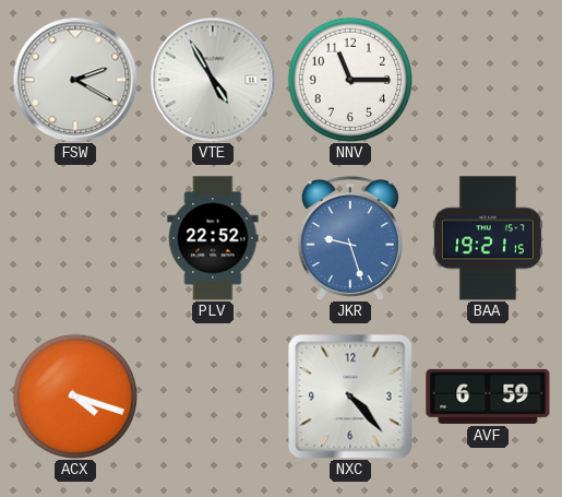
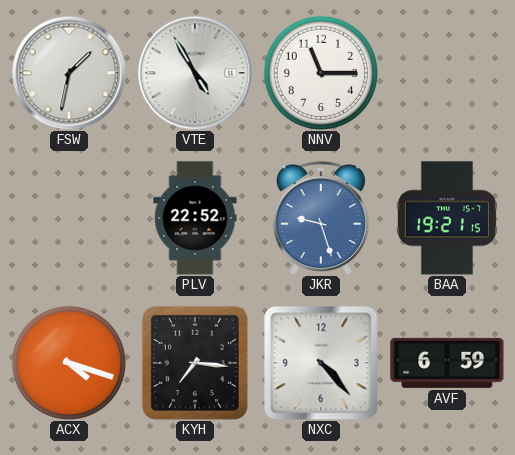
FSW: 2:20 -> 1:32
KYH: none -> 7:16
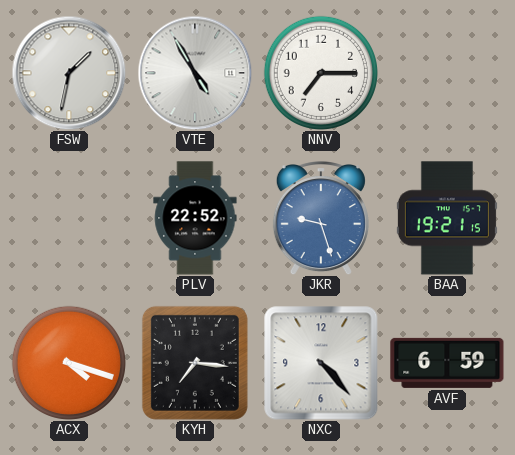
NNV: 11:15 -> 7:15
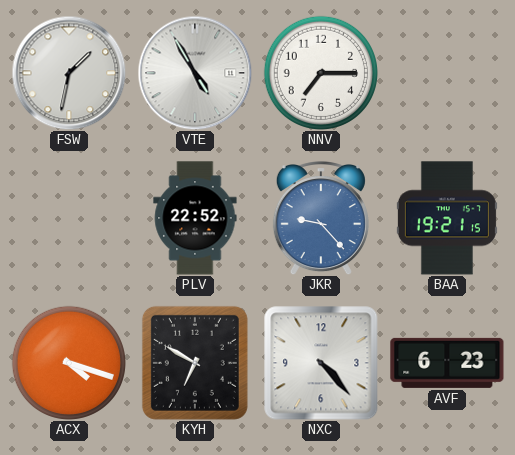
JKR: 9:27 -> 9:23
KYH: 7:16 -> 6:50
AVF: 6:59 -> 6:23
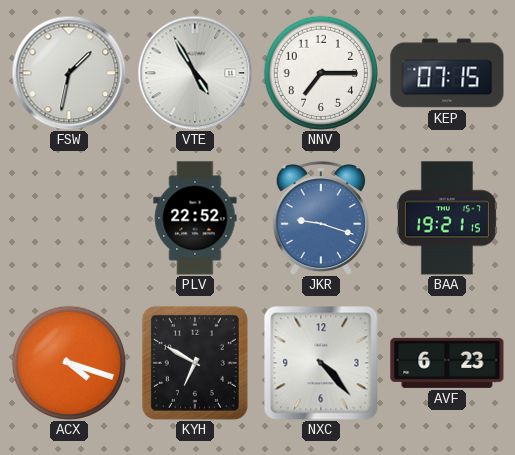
KEP: none -> 07:15
JKR: 9:23 -> 9:18
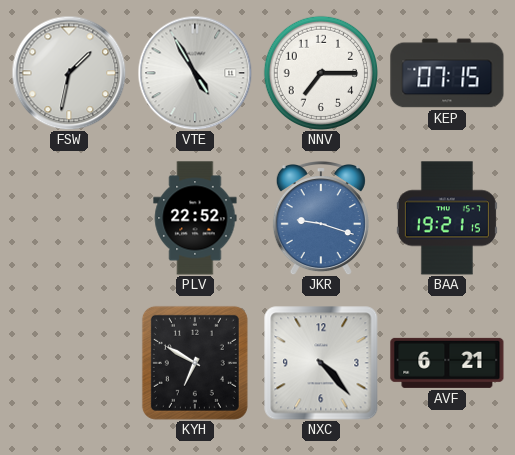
ACX: 4:18 -> none
AVF: 6:23 -> 6:21
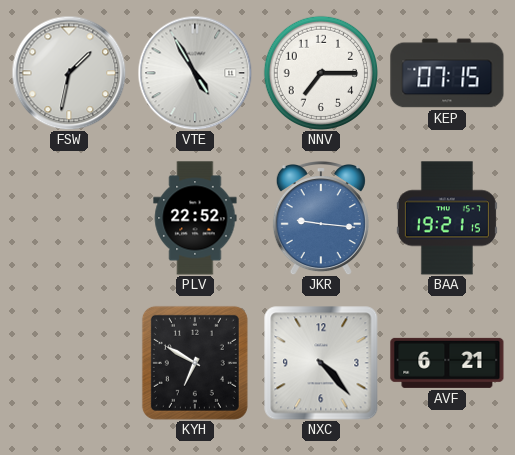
JKR: 9:18 -> 9:16
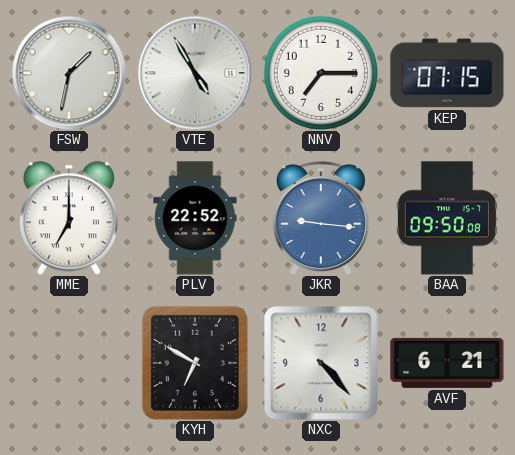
MME: none -> 7:00
BAA: 19:21 -> 09:50
